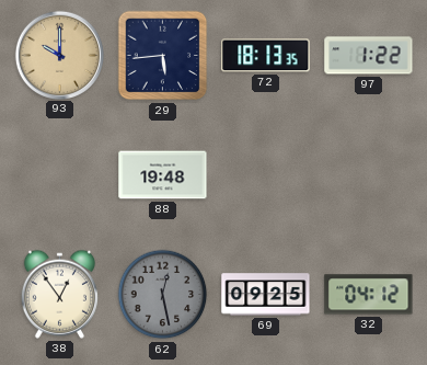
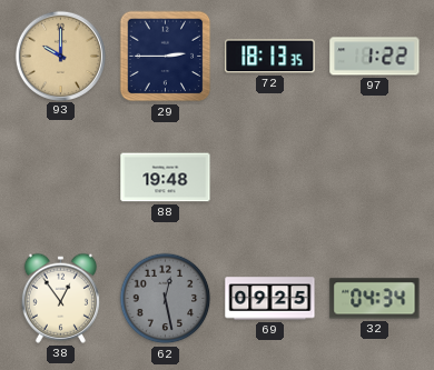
29: 5:44 -> 2:45
32: 04:12 -> 04:34
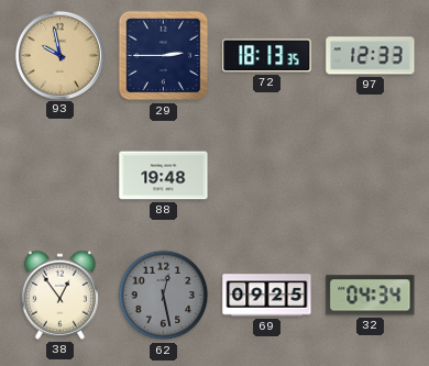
93: 10:00 -> 9:58
97: 1:22 -> 12:33
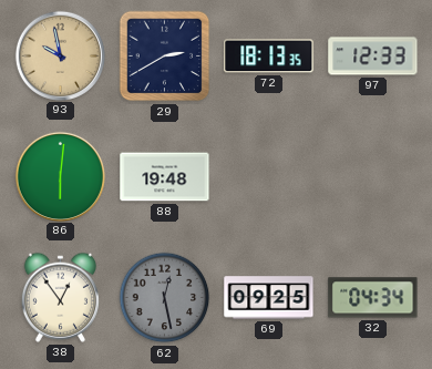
29: 2:45 -> 2:40
86: none -> 6:01
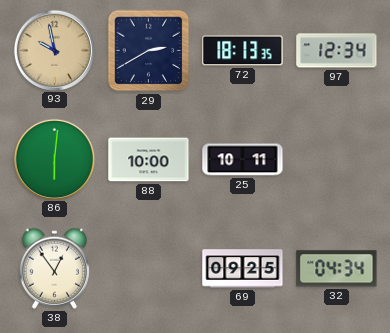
97: 12:33 -> 12:34
88: 19:48 -> 10:00
25: none -> 10:11
62: 12:28 -> none
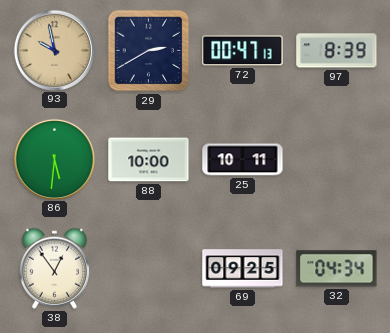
72: 18:13 -> 00:47
97: 12:34 -> 8:39
86: 6:01 -> 5:31
